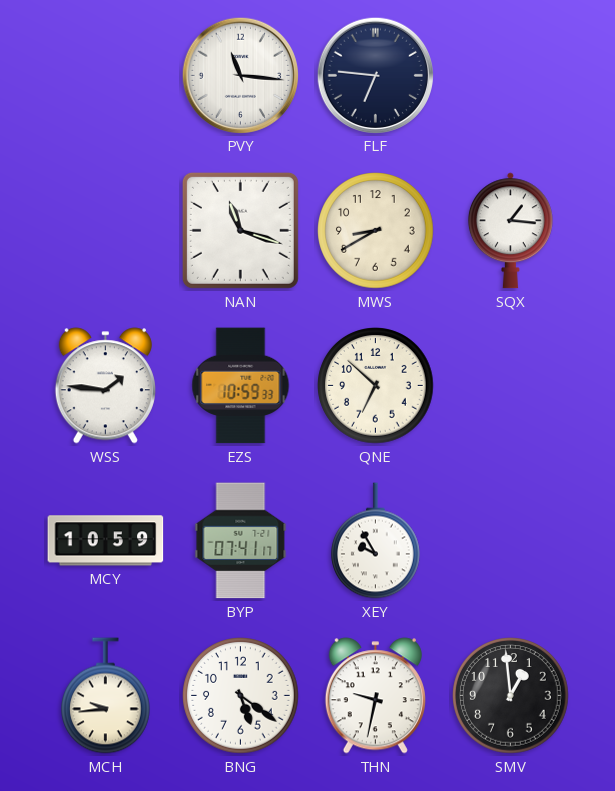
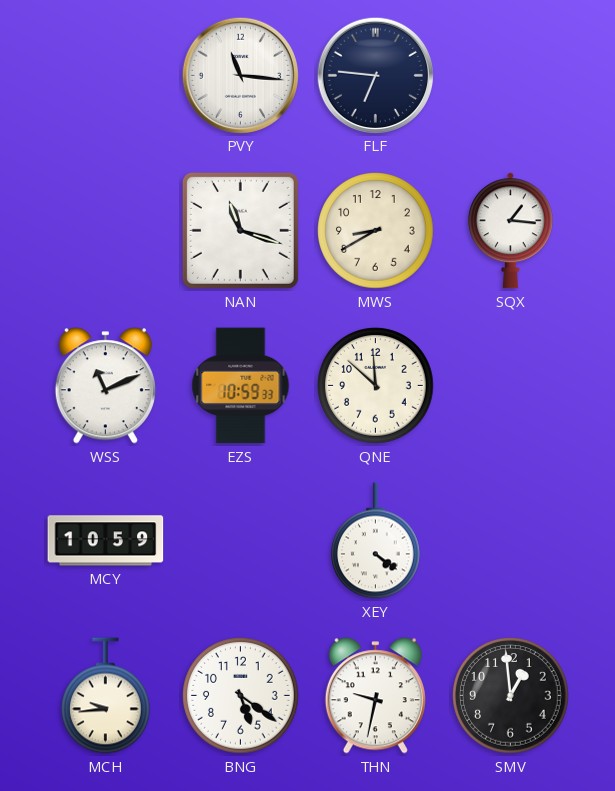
WSS: 1:46 -> 11:11
QNE: 6:52 -> 11:52
BYP: 07:41 -> none
XEY: 9:55 -> 4:21
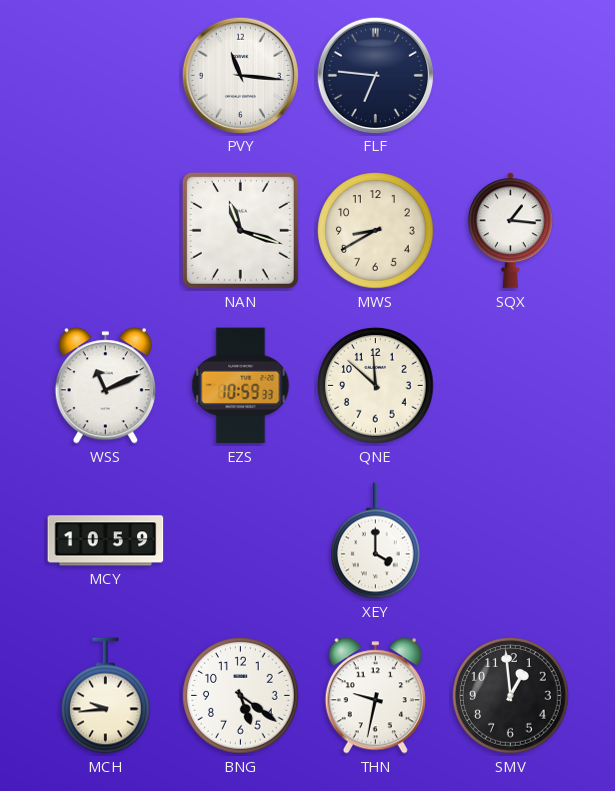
XEY: 4:21 -> 4:00
